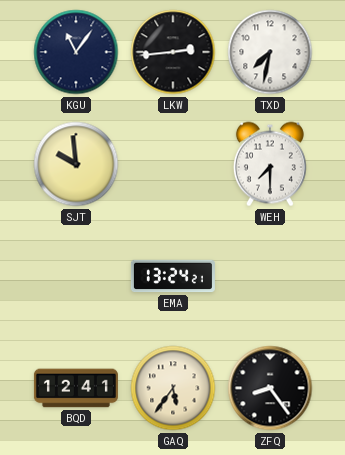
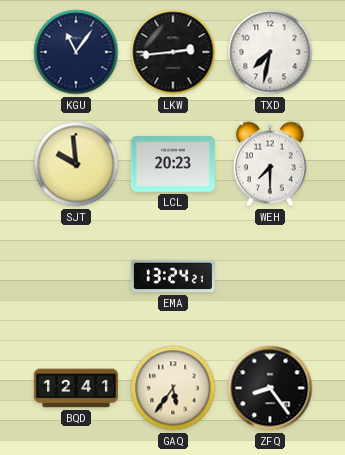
LCL: none -> 20:23
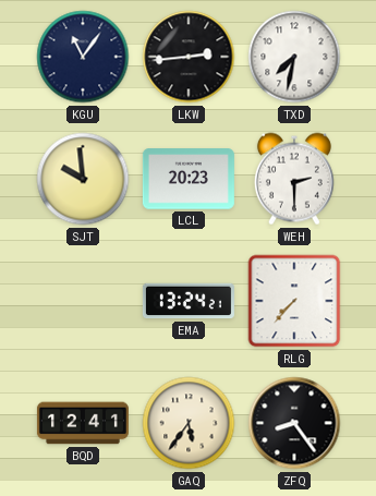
WEH: 7:30 -> 2:30
RLG: none -> 7:37
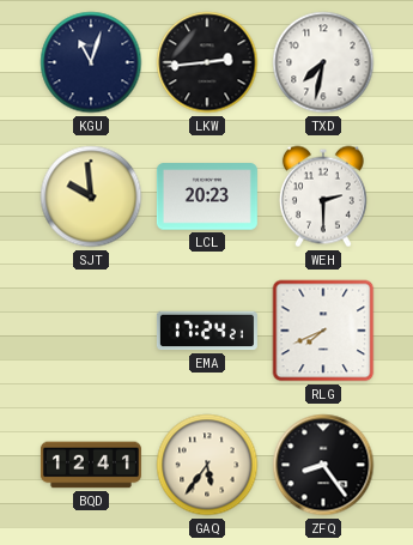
KGU: 11:06 -> 11:03
EMA: 13:24 -> 17:24
RLG: 7:37 -> 7:41
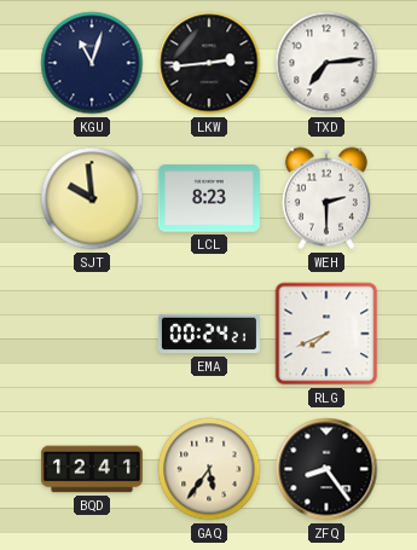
TXD: 7:32 -> 7:14
LCL: 20:23 -> 8:23
EMA: 17:24 -> 00:24
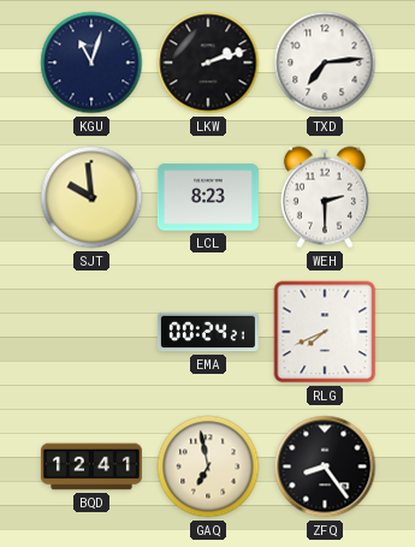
LKW: 2:44 -> 2:12
GAQ: 5:36 -> 6:58
